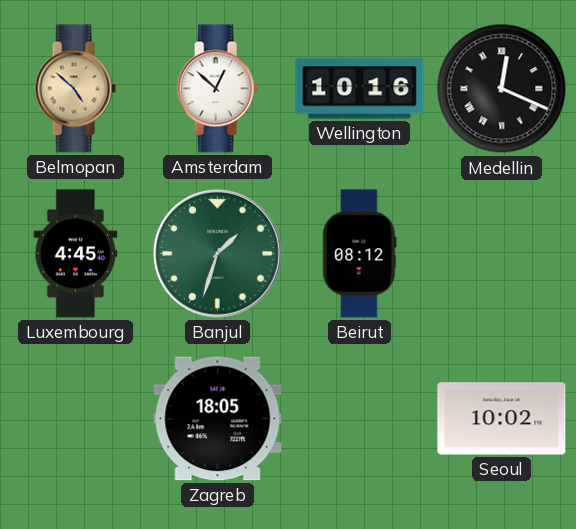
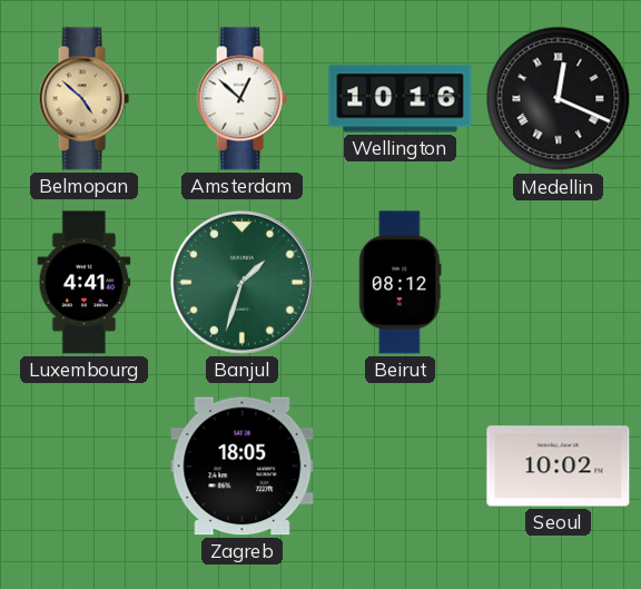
Luxembourg: 4:45 -> 4:41
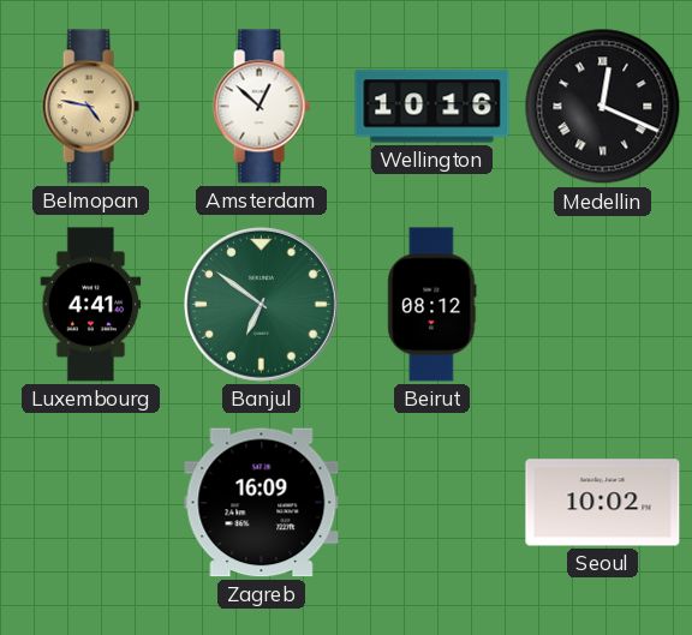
Belmopan: 4:52 -> 4:47
Banjul: 1:33 -> 6:51
Zagreb: 18:05 -> 16:09
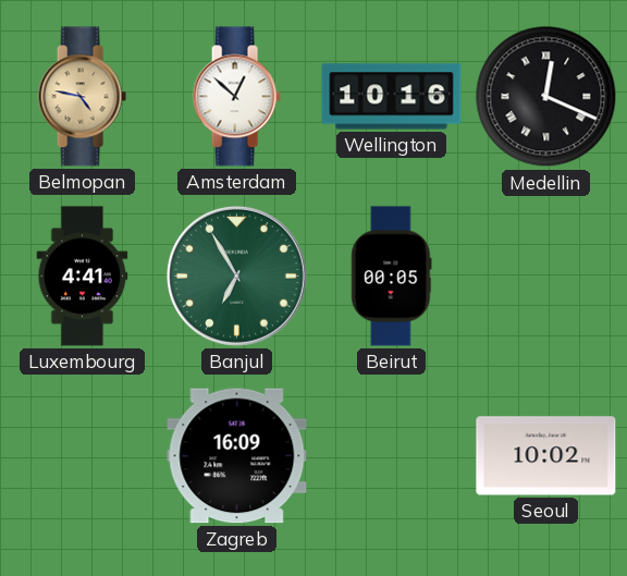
Banjul: 6:51 -> 6:55
Beirut: 08:12 -> 00:05
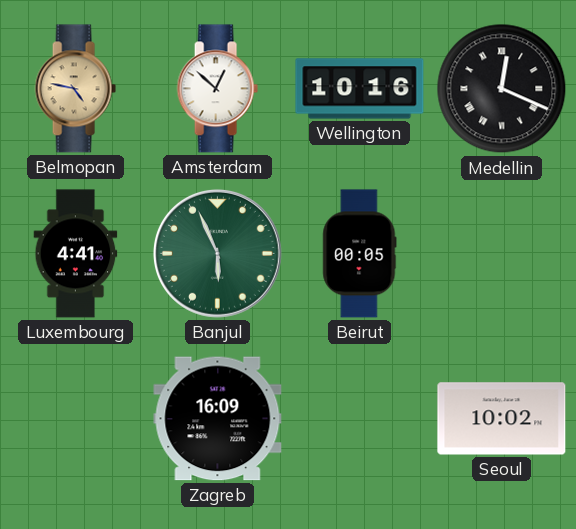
Banjul: 6:55 -> 5:56
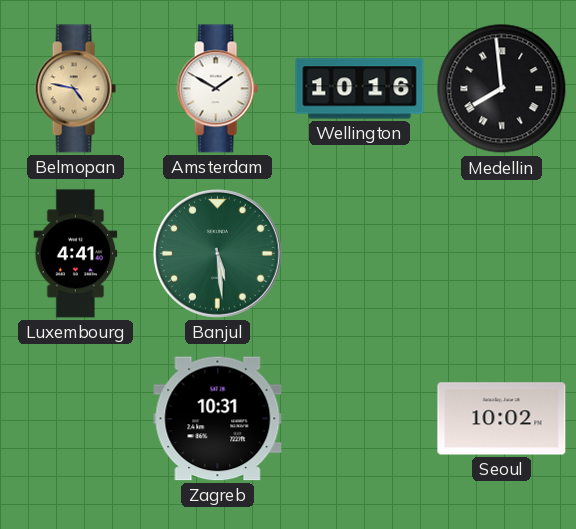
Amsterdam: 12:52 -> 1:50
Medellin: 12:19 -> 7:59
Banjul: 5:56 -> 5:29
Beirut: 00:05 -> none
Zagreb: 16:09 -> 10:31
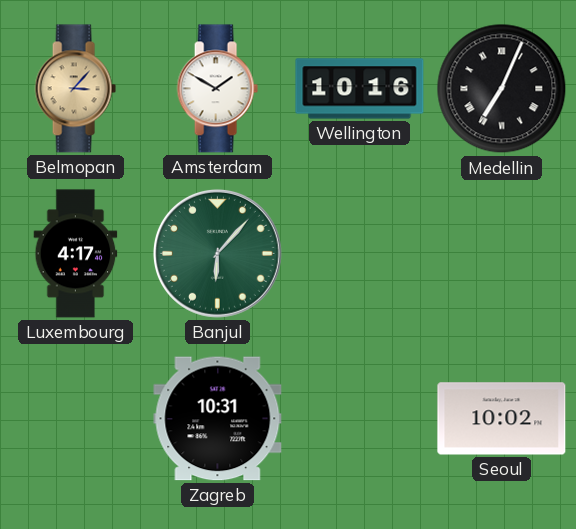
Belmopan: 4:47 -> 3:07
Medellin: 7:59 -> 7:04
Luxembourg: 4:41 -> 4:17
Banjul: 5:29 -> 6:07
